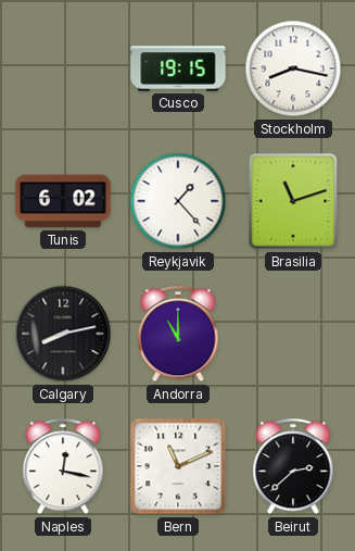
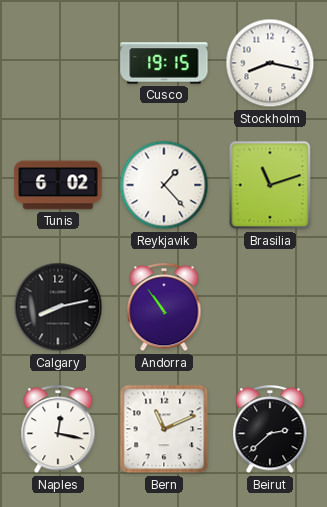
Andorra: 11:00 -> 10:54
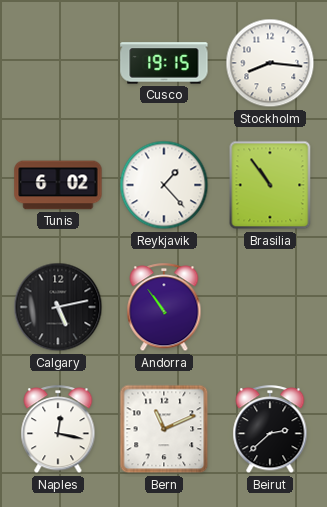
Stockholm: 8:17 -> 8:16
Brasilia: 11:12 -> 10:54
Calgary: 8:13 -> 5:13
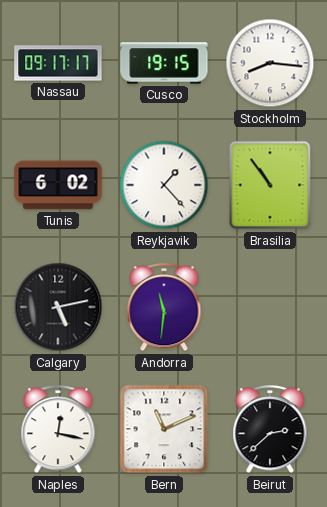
Nassau: none -> 09:17
Andorra: 10:54 -> 11:31
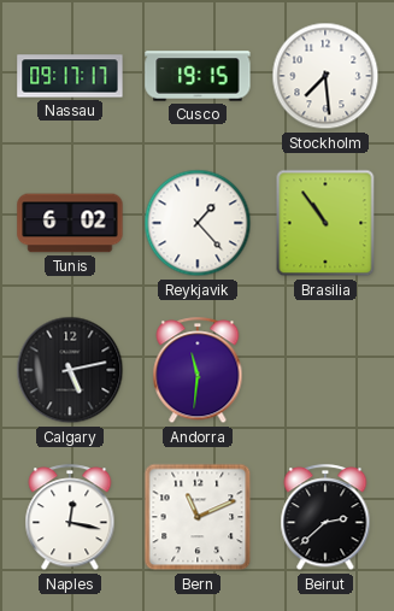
Stockholm: 8:16 -> 7:29
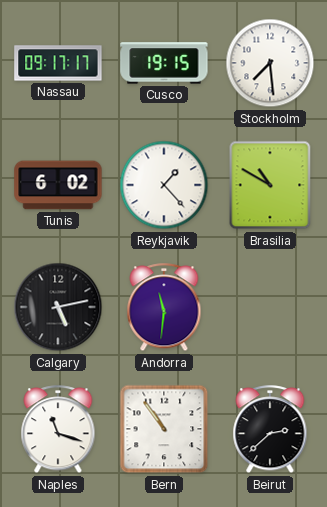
Brasilia: 10:54 -> 10:50
Naples: 12:17 -> 11:18
Bern: 11:11 -> 10:54
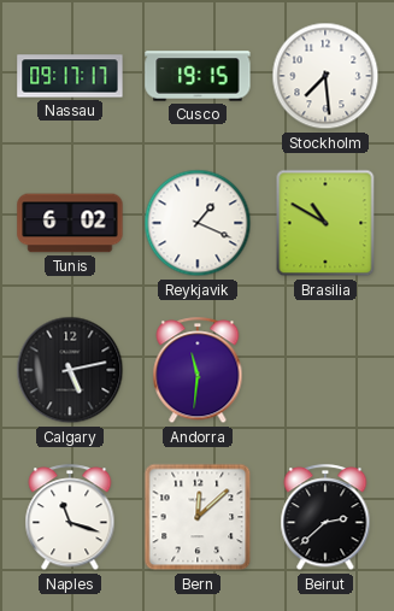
Reykjavik: 1:23 -> 1:19
Bern: 10:54 -> 12:08
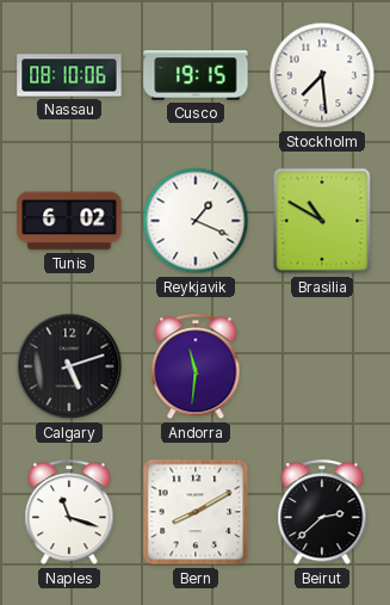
Nassau: 09:17 -> 08:10
Calgary: 5:13 -> 5:12
Bern: 12:08 -> 8:10
